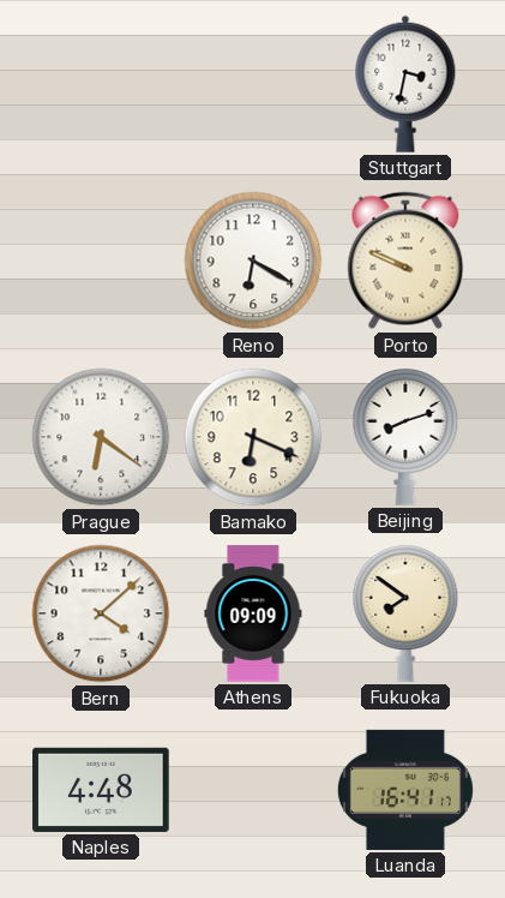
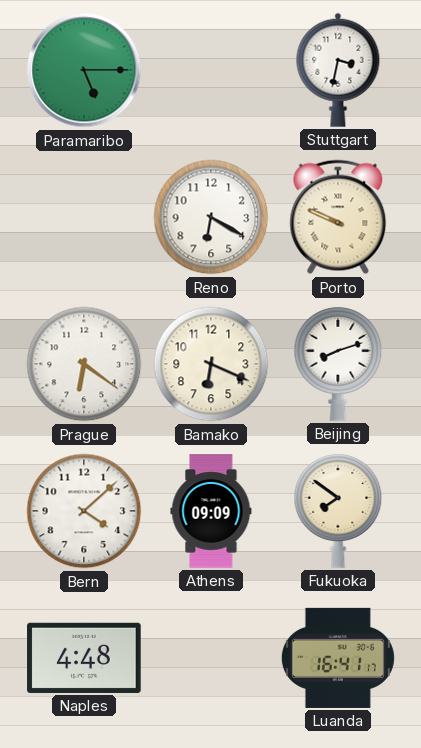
Paramaribo: none -> 5:15
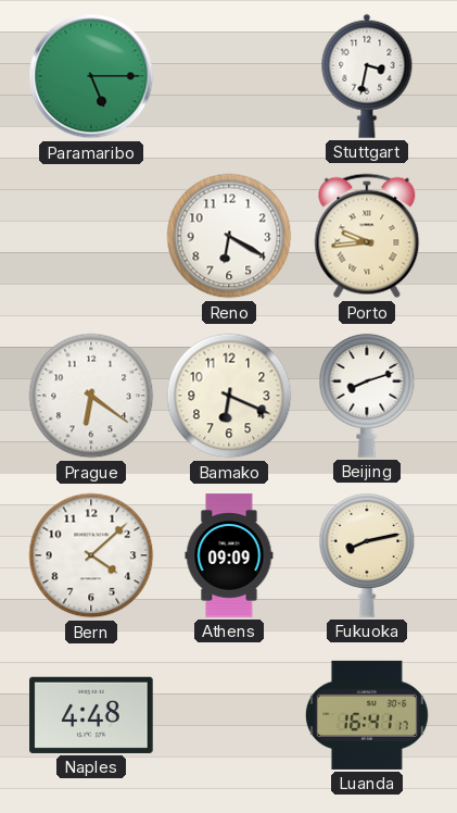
Porto: 9:49 -> 9:44
Fukuoka: 7:51 -> 8:13
